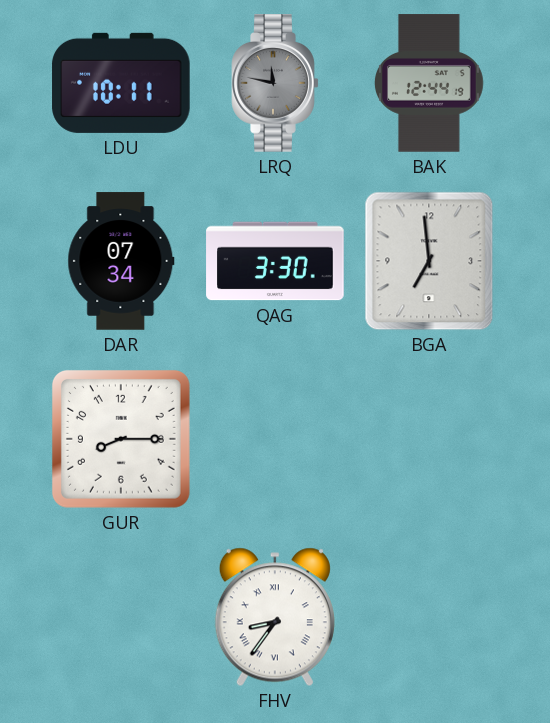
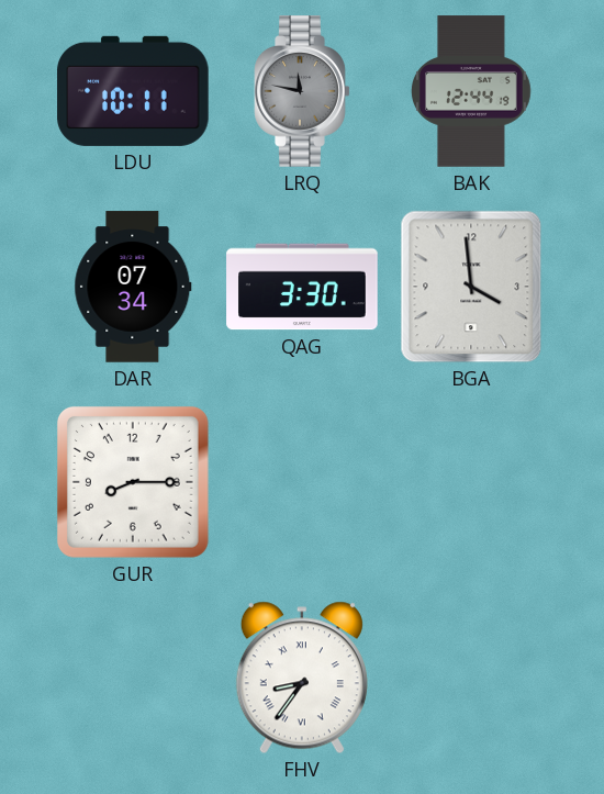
BGA: 6:59 -> 3:59
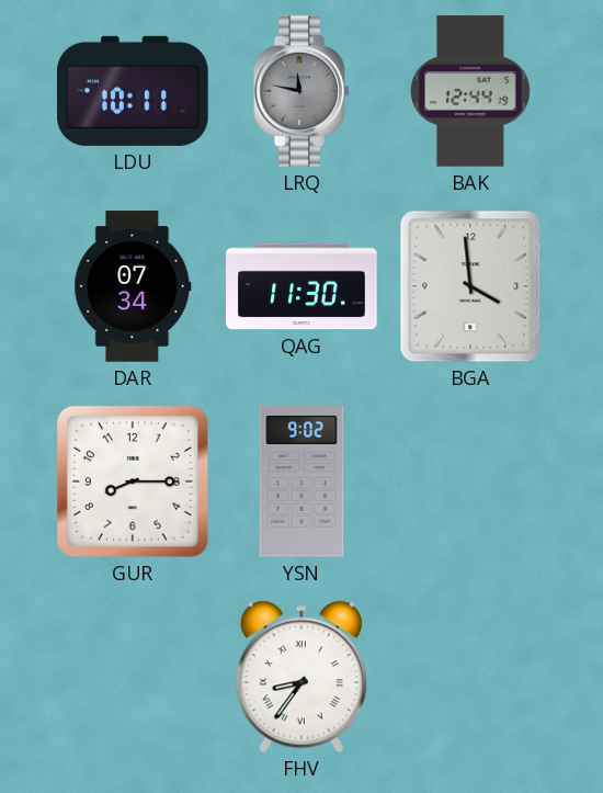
QAG: 3:30 -> 11:30
YSN: none -> 9:02
